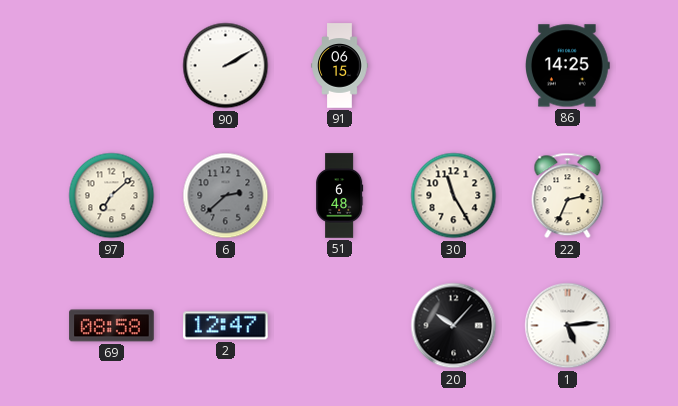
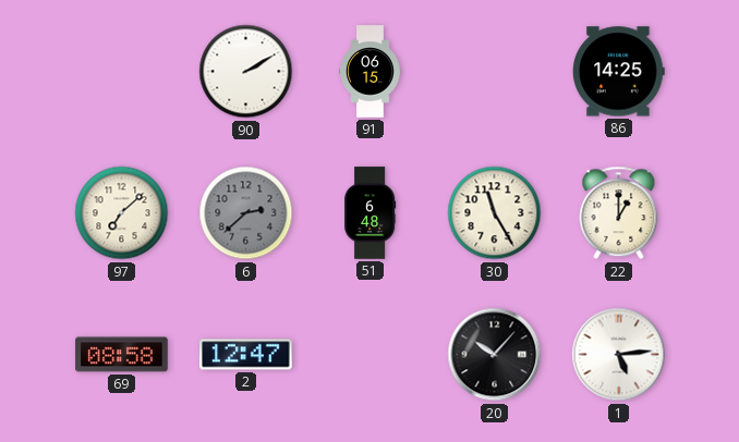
22: 2:34 -> 1:00
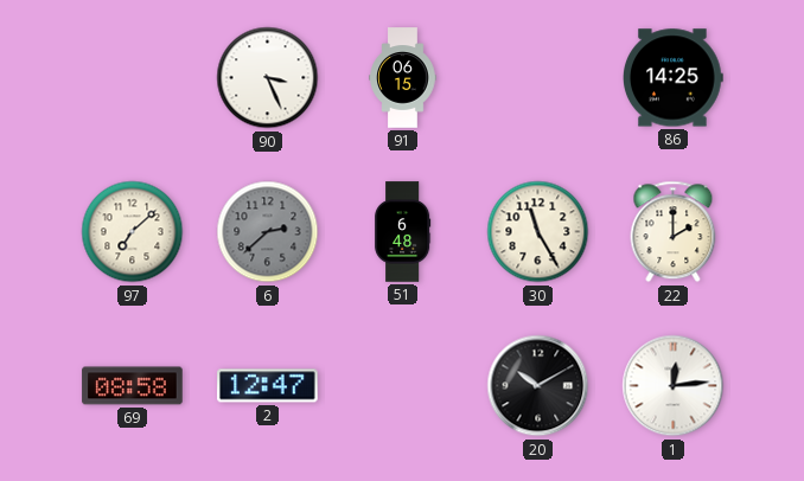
90: 2:10 -> 3:26
22: 1:00 -> 2:00
20: 10:07 -> 10:10
1: 5:14 -> 12:14
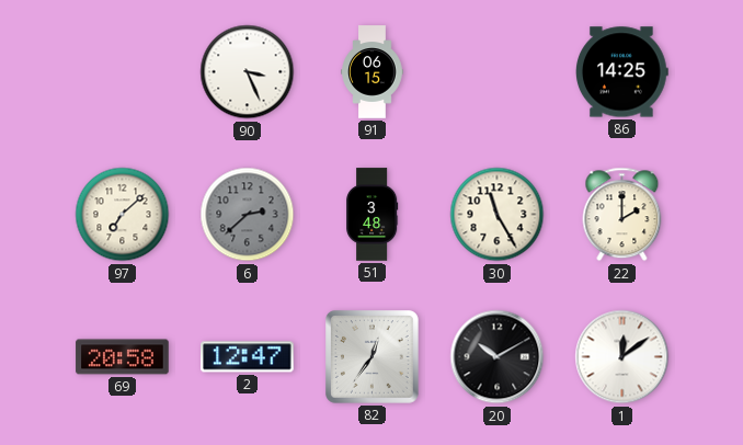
51: 6:48 -> 3:48
69: 08:58 -> 20:58
82: none -> 12:36
1: 12:14 -> 12:09
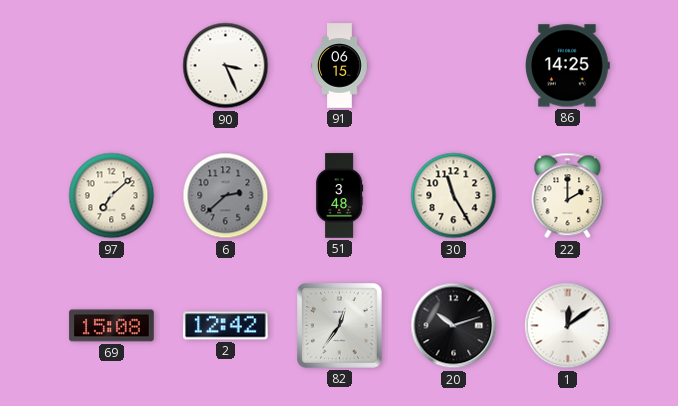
69: 20:58 -> 15:08
2: 12:47 -> 12:42
20: 10:10 -> 10:12
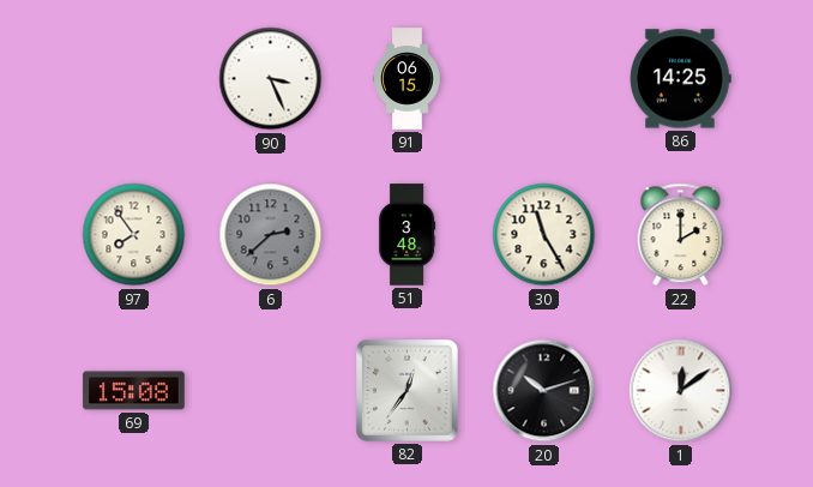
97: 7:08 -> 7:54
2: 12:42 -> none
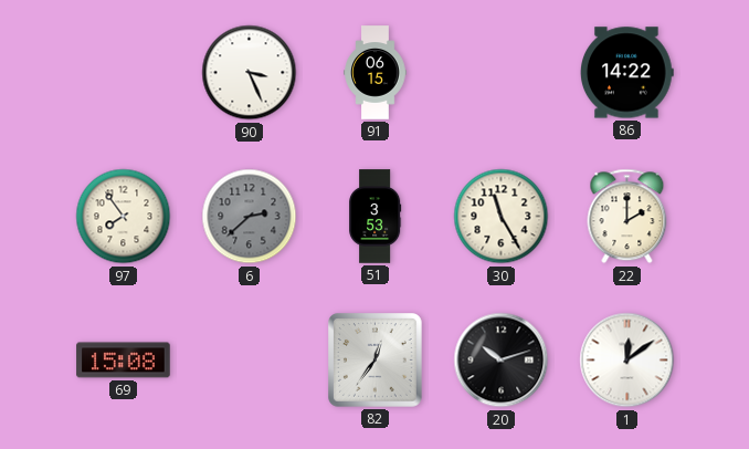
86: 14:25 -> 14:22
51: 3:48 -> 3:53
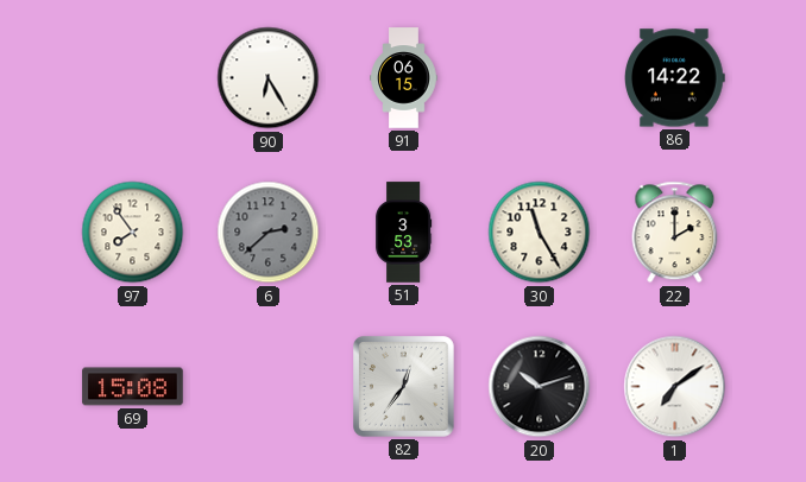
90: 3:26 -> 6:25
1: 12:09 -> 7:09
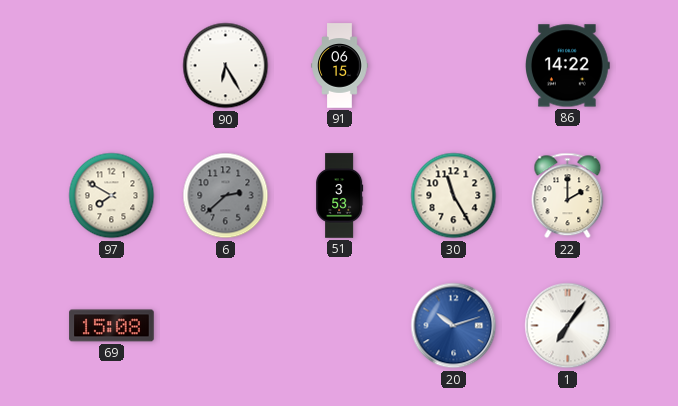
97: 7:54 -> 7:50
82: 12:36 -> none
20 dial: black -> blue
1: 7:09 -> 7:06
